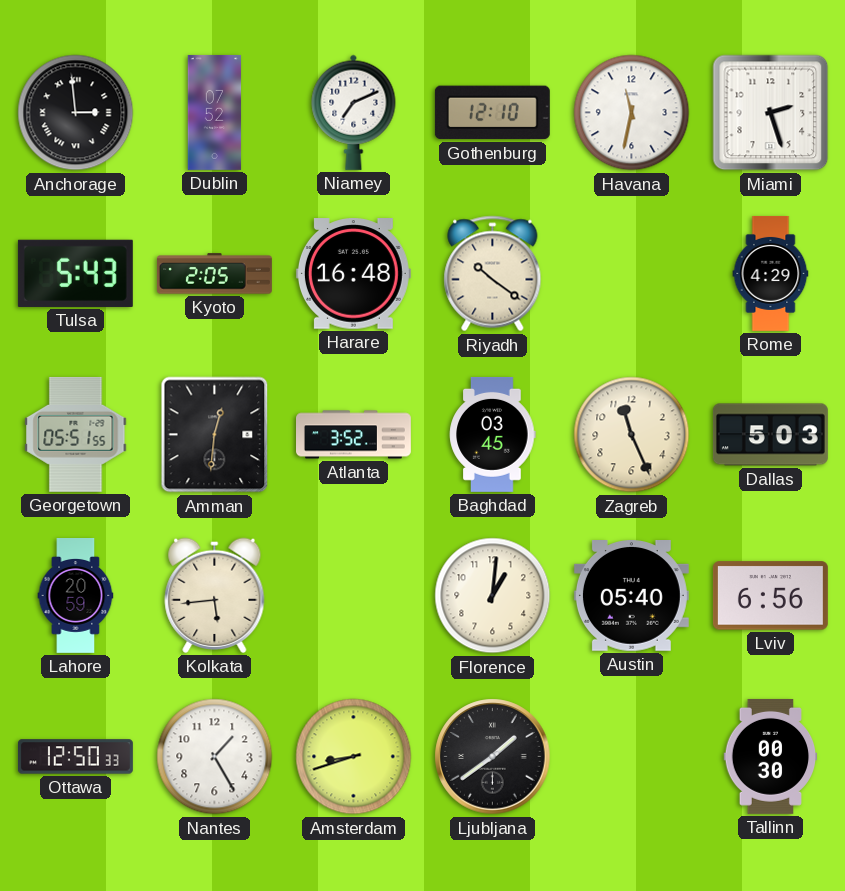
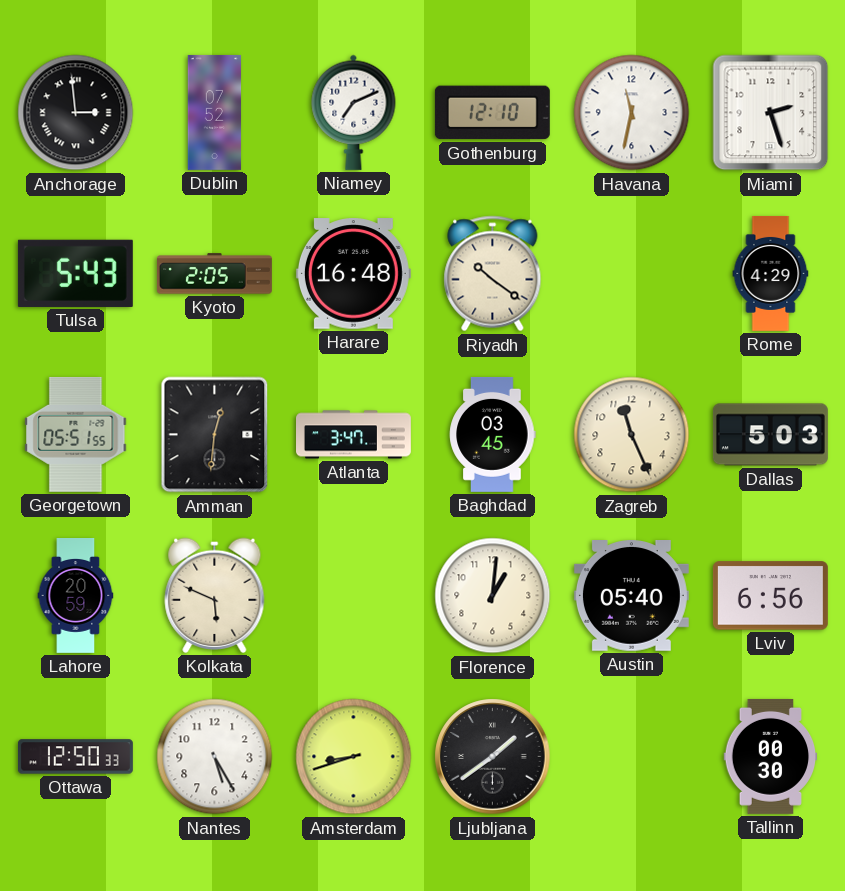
Atlanta: 3:52 -> 3:47
Kolkata: 5:44 -> 5:49
Nantes: 1:25 -> 5:25
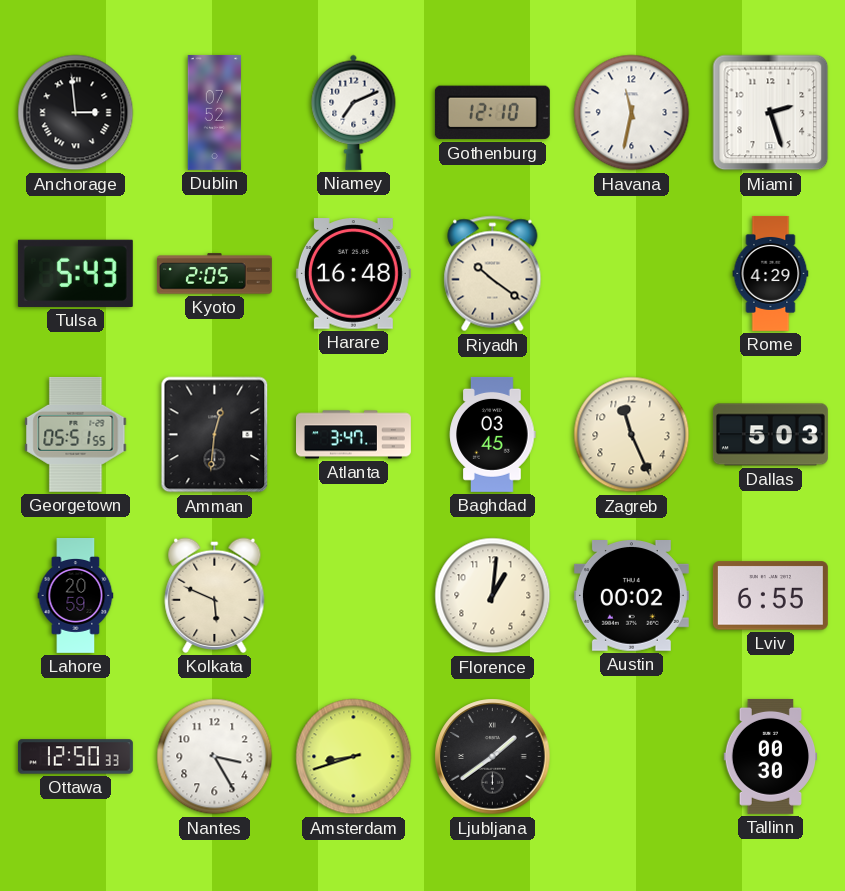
Austin: 05:40 -> 00:02
Lviv: 6:56 -> 6:55
Nantes: 5:25 -> 3:25
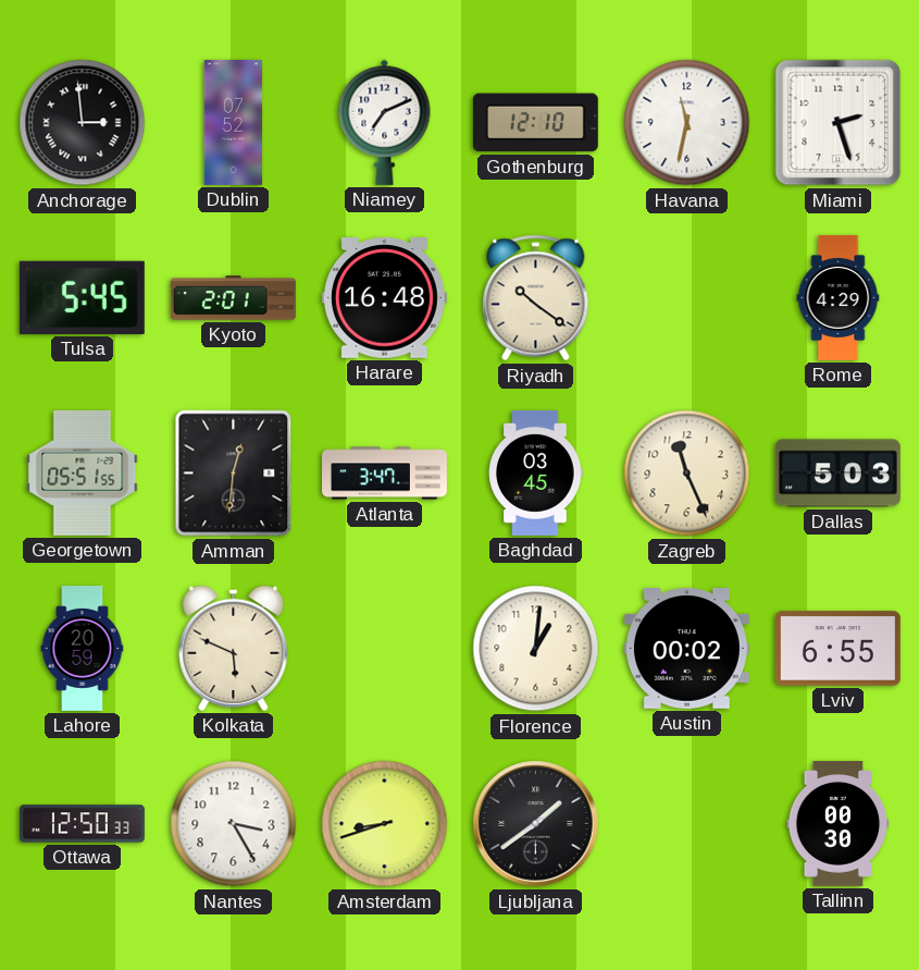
Tulsa: 5:43 -> 5:45
Kyoto: 2:05 -> 2:01
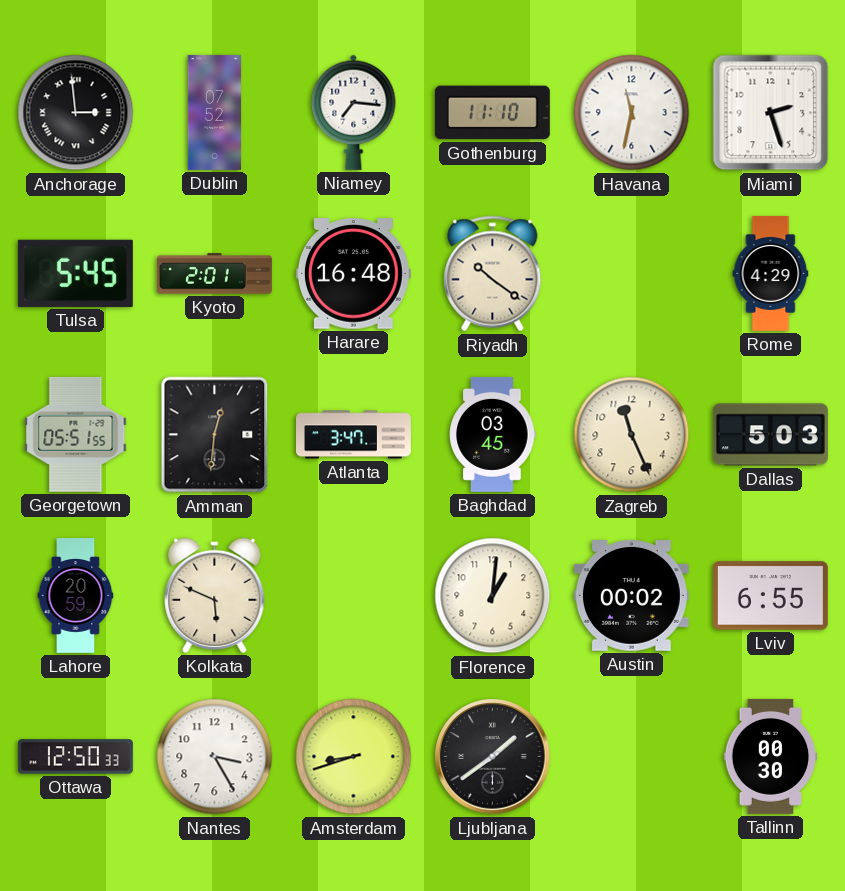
Niamey: 7:11 -> 7:16
Gothenburg: 12:10 -> 11:10
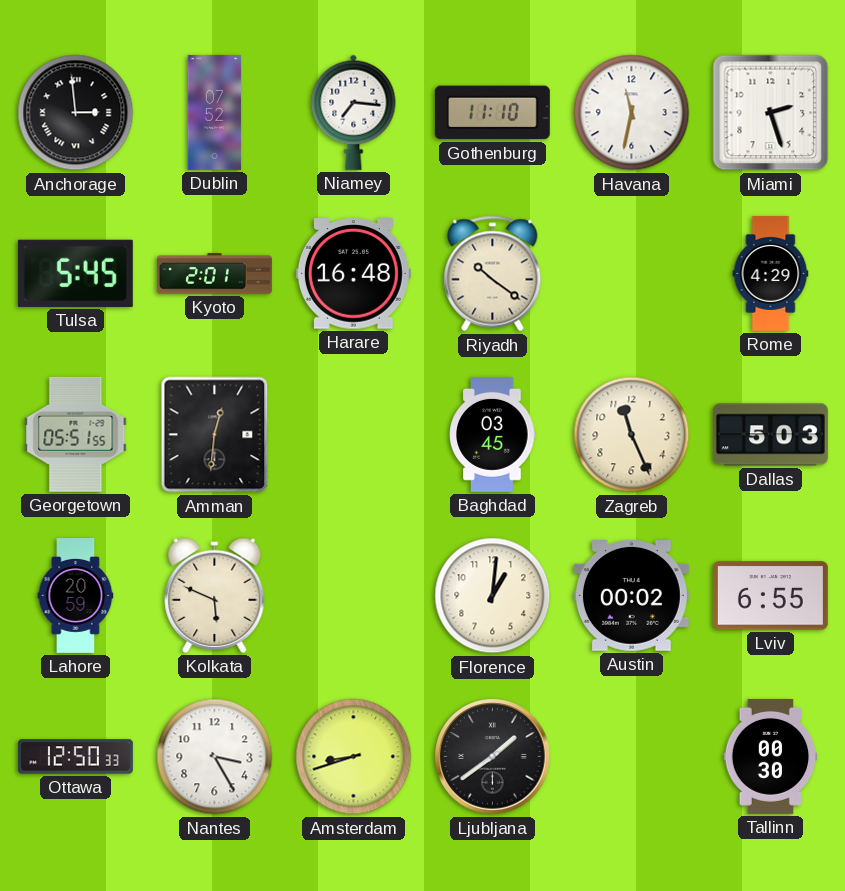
Atlanta: 3:47 -> none
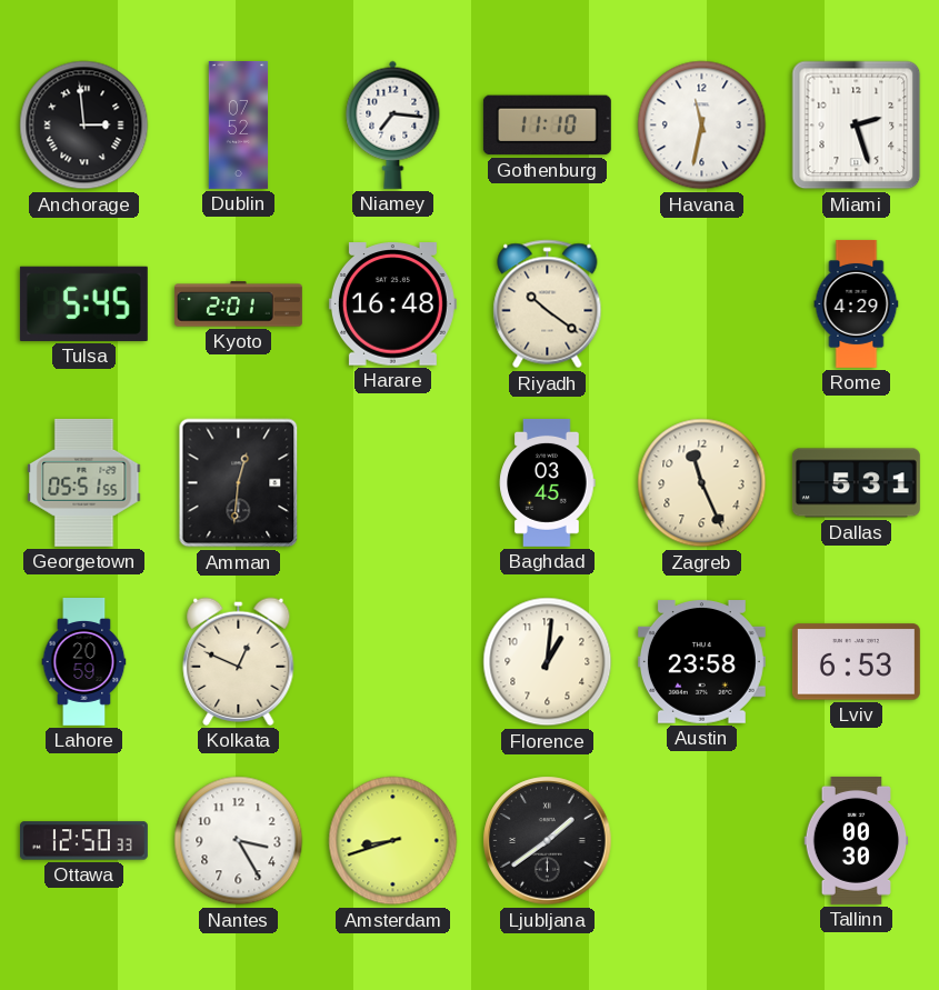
Dallas: 5:03 -> 5:31
Kolkata: 5:49 -> 12:49
Austin: 00:02 -> 23:58
Lviv: 6:55 -> 6:53
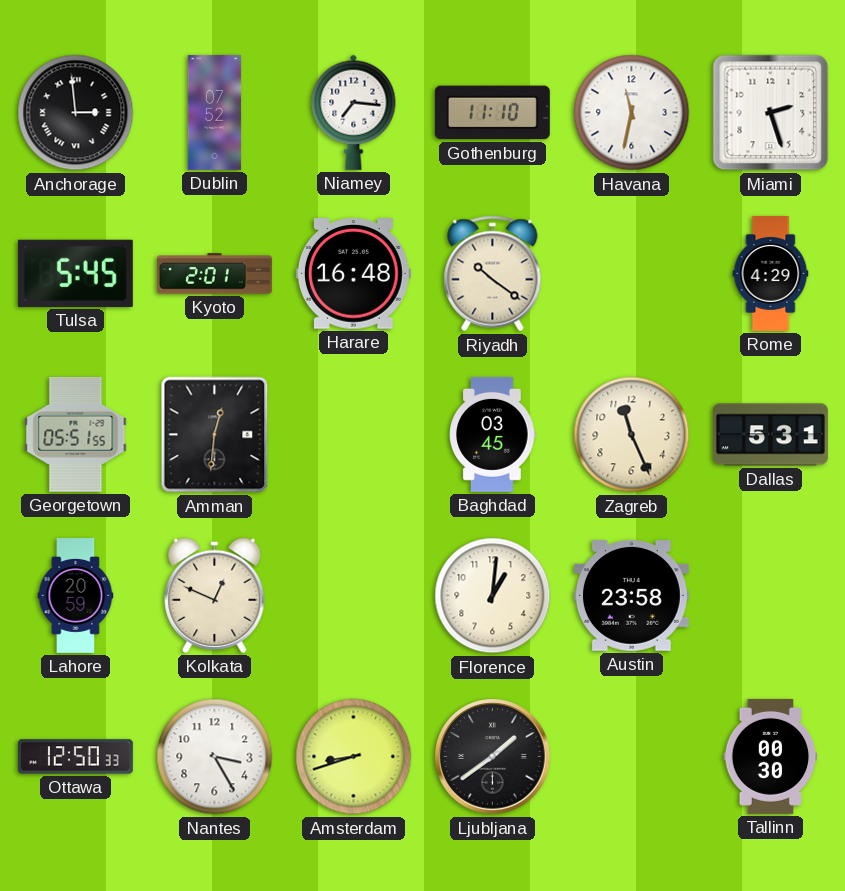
Lviv: 6:53 -> none
